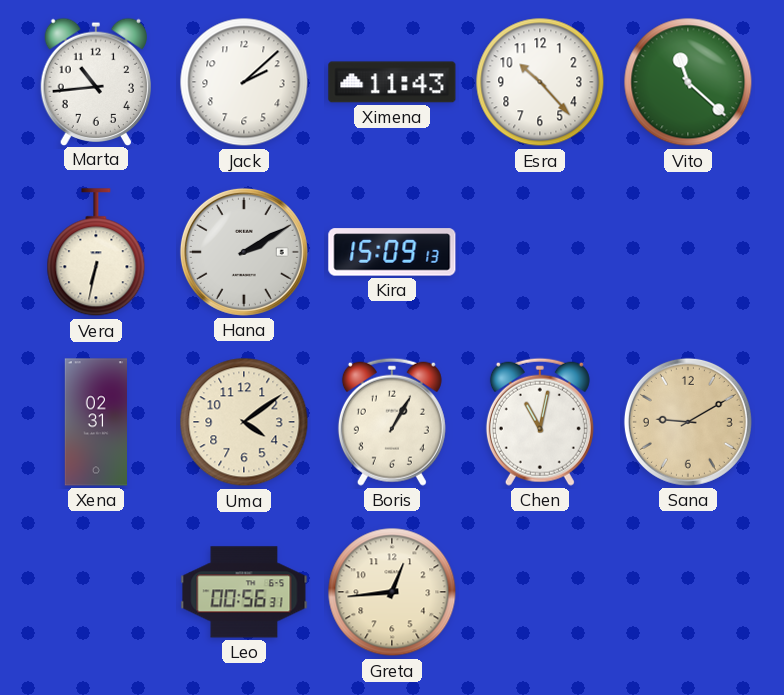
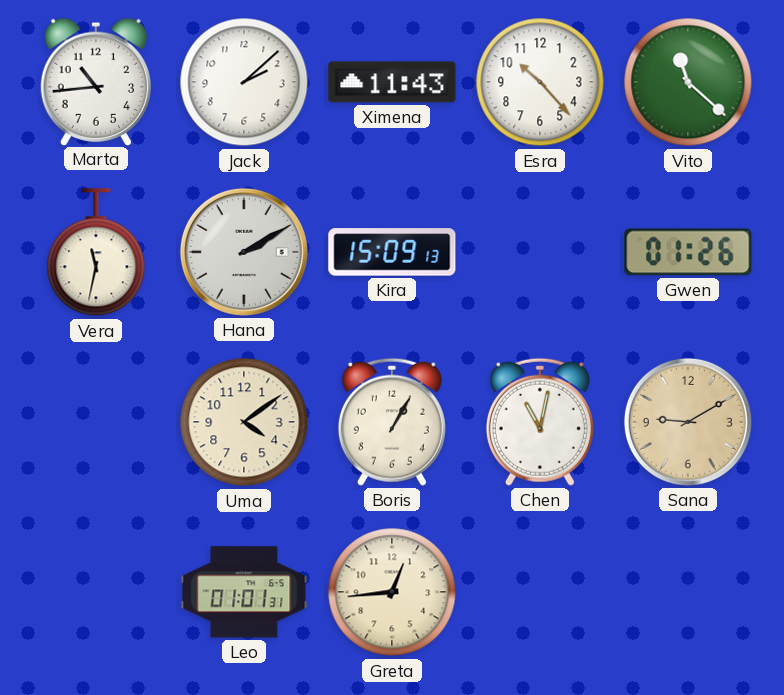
Vera: 6:32 -> 11:32
Gwen: none -> 01:26
Xena: 02:31 -> none
Leo: 00:56 -> 01:01
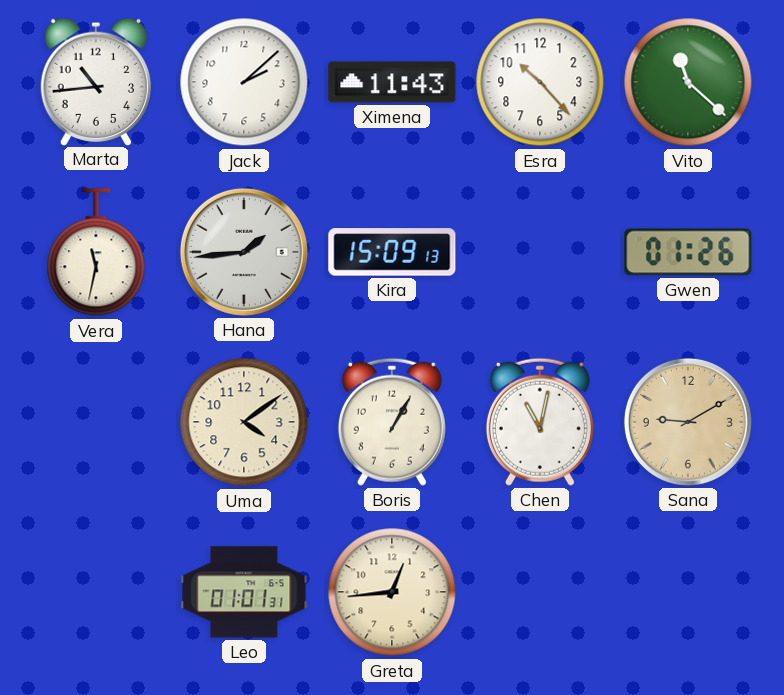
Hana: 2:10 -> 1:44
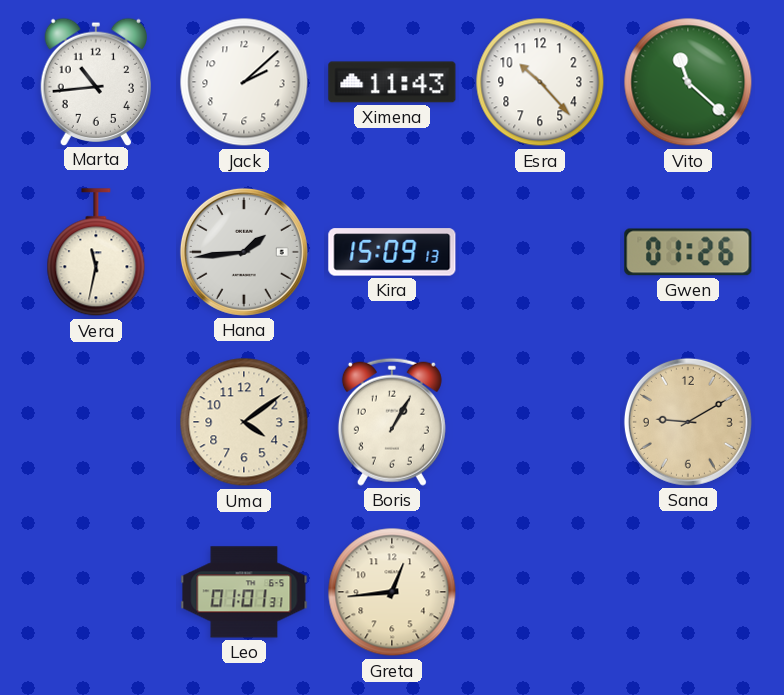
Chen: 11:02 -> none
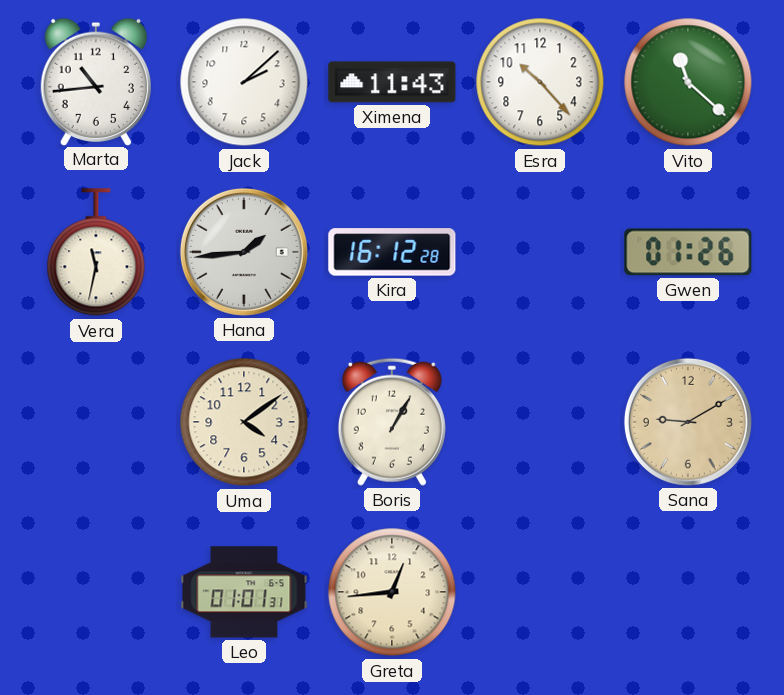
Kira: 15:09 -> 16:12
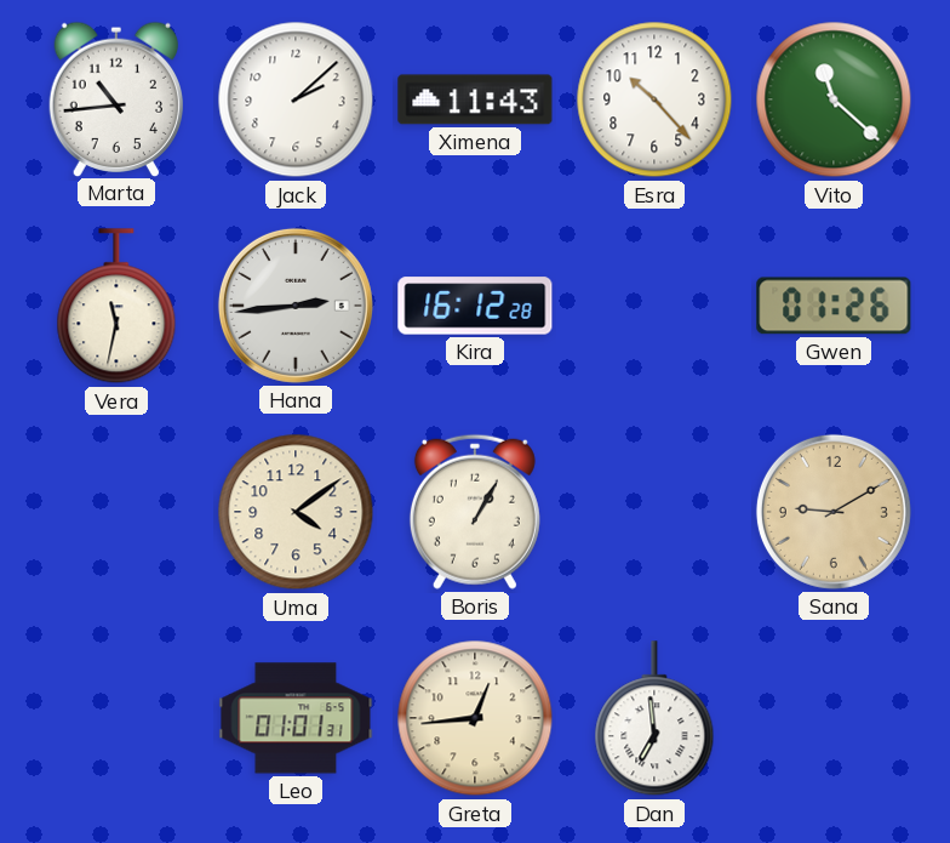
Hana: 1:44 -> 2:44
Dan: none -> 6:59
